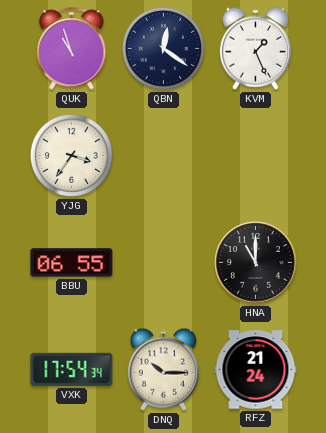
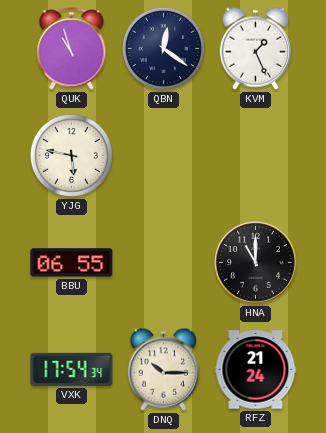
YJG: 3:36 -> 5:47
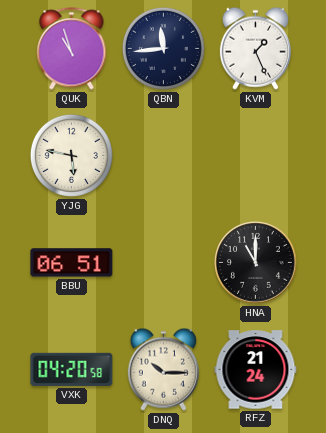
QBN: 12:21 -> 11:44
BBU: 06:55 -> 06:51
VXK: 17:54 -> 04:20
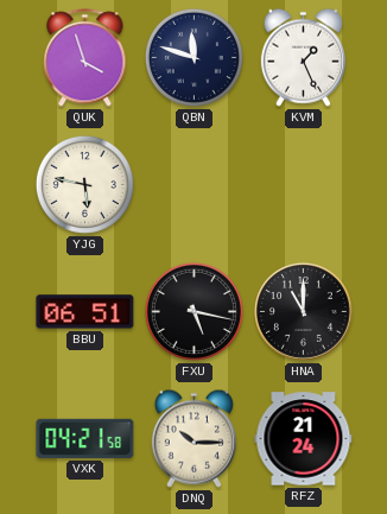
QUK: 10:57 -> 3:57
QBN: 11:44 -> 11:48
FXU: none -> 5:17
VXK: 04:20 -> 04:21
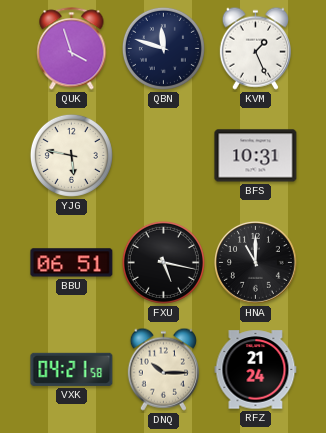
BFS: none -> 10:31
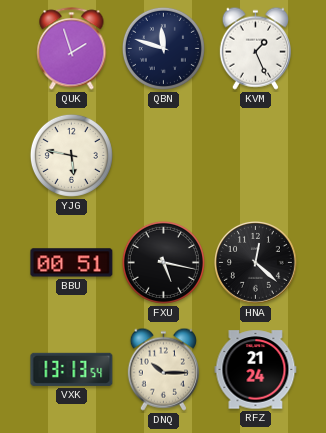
QUK: 3:57 -> 1:57
BFS: 10:31 -> none
BBU: 06:51 -> 00:51
HNA: 11:00 -> 12:22
VXK: 04:21 -> 13:13
